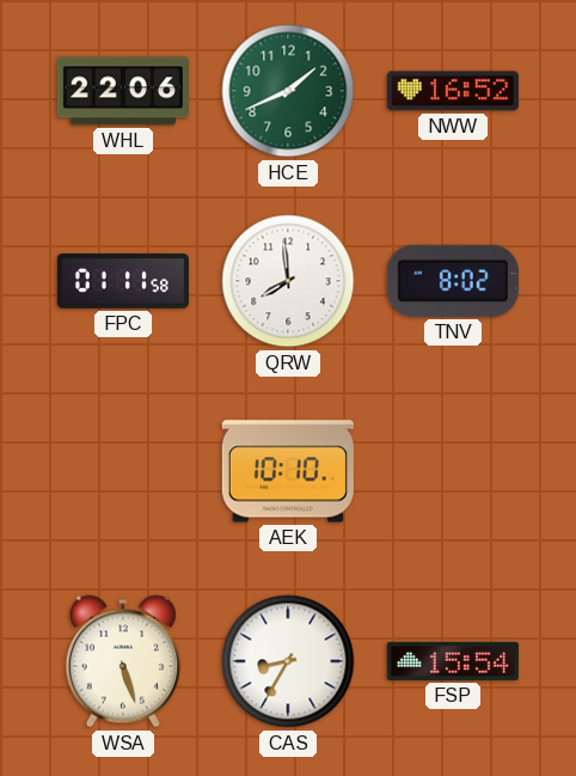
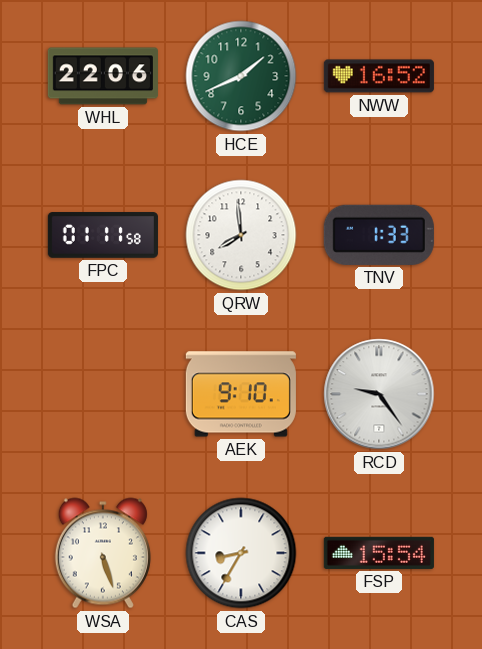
TNV: 8:02 -> 1:33
AEK: 10:10 -> 9:10
RCD: none -> 9:24
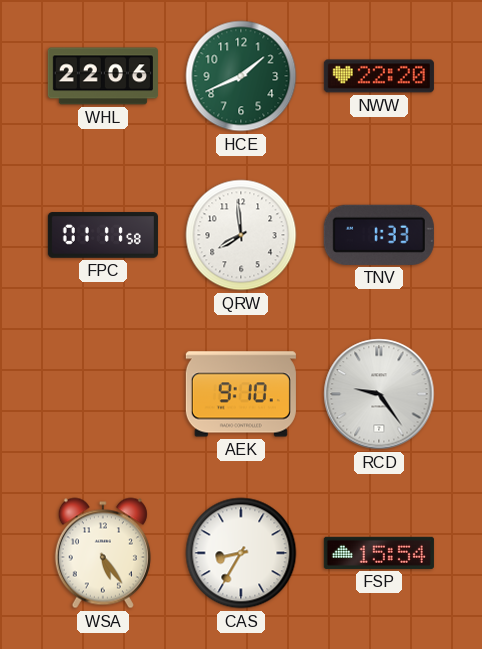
NWW: 16:52 -> 22:20
WSA: 5:27 -> 5:24
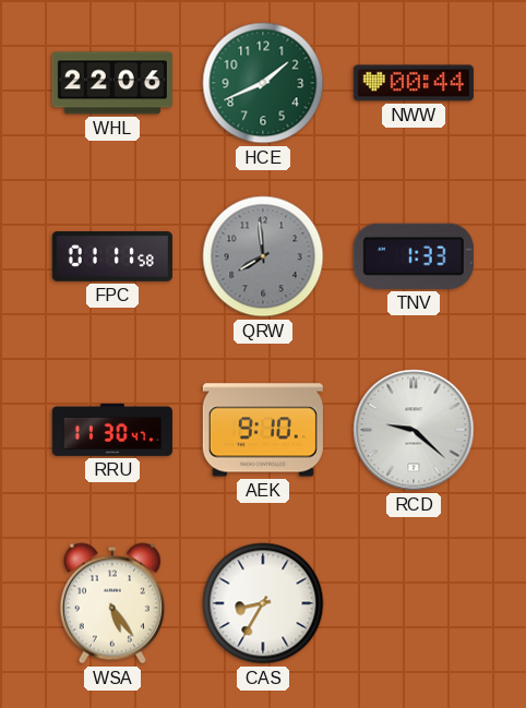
NWW: 22:20 -> 00:44
QRW dial: white -> grey
RRU: none -> 11:30
RCD: 9:24 -> 9:22
FSP: 15:54 -> none
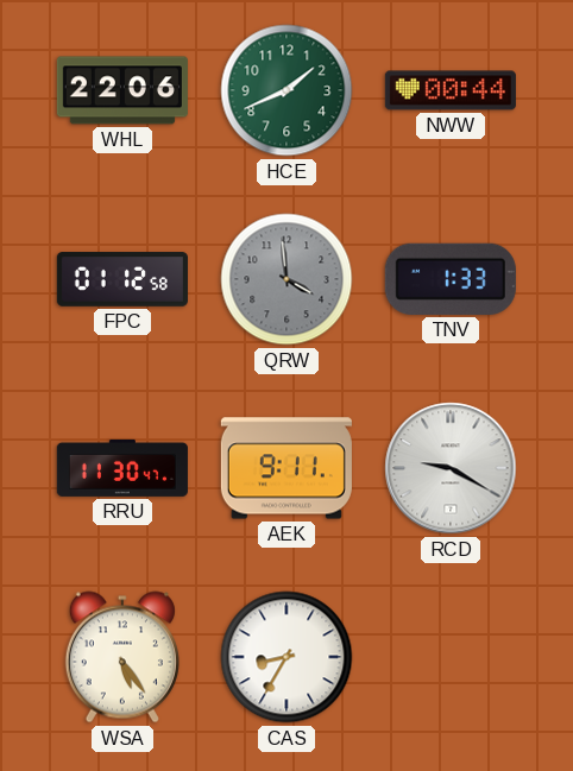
FPC: 01:11 -> 01:12
QRW: 7:59 -> 3:59
AEK: 9:10 -> 9:11
RCD: 9:22 -> 9:20
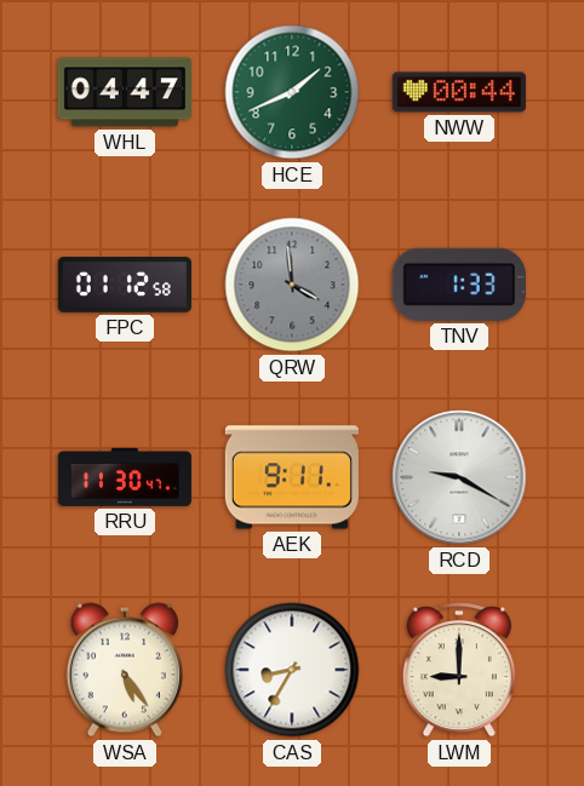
WHL: 22:06 -> 04:47
LWM: none -> 9:00
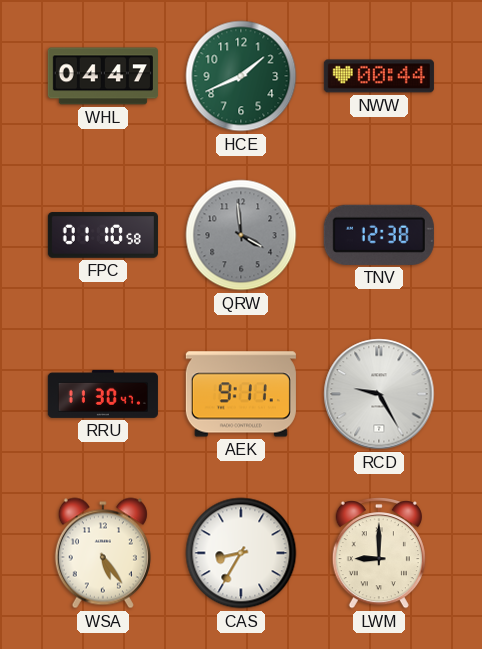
FPC: 01:12 -> 01:10
TNV: 1:33 -> 12:38
RCD: 9:20 -> 9:25
